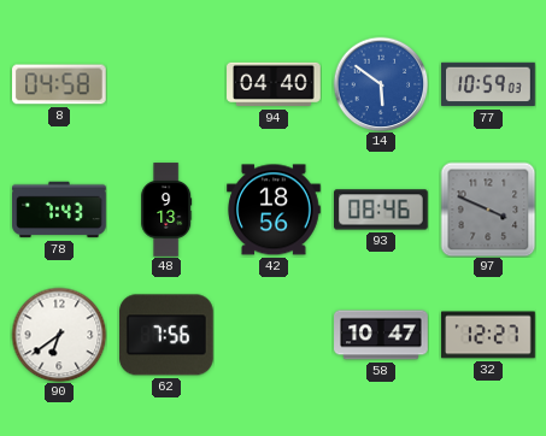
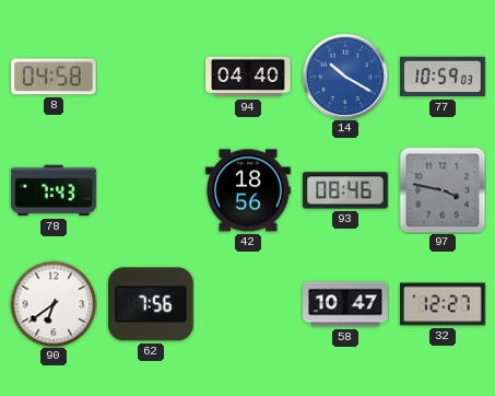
14: 5:51 -> 10:20
48: 9:13 -> none
97: 3:49 -> 3:47
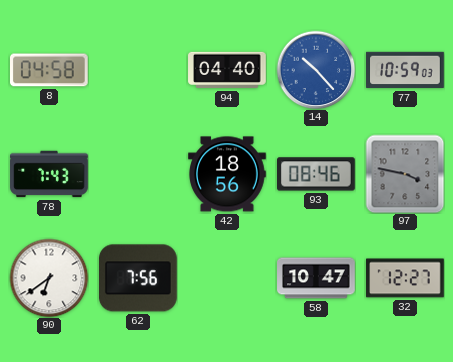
14: 10:20 -> 10:23
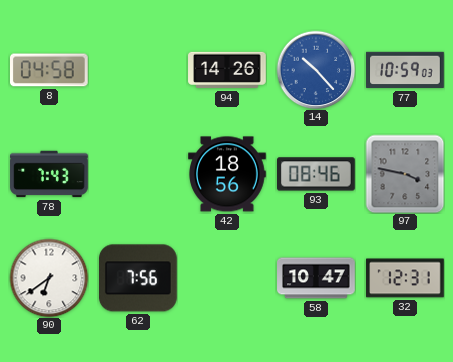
94: 04:40 -> 14:26
32: 12:27 -> 12:31
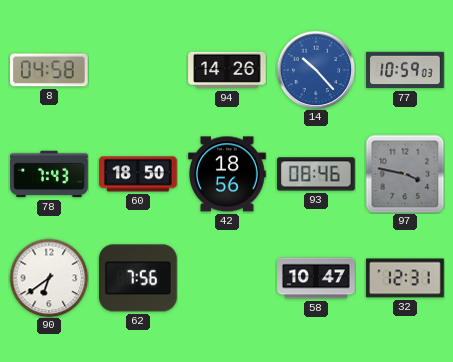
60: none -> 18:50
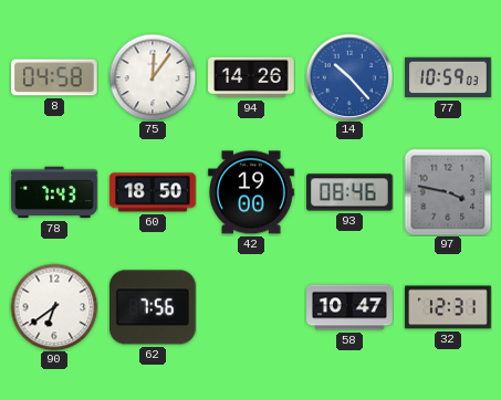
75: none -> 12:06
42: 18:56 -> 19:00
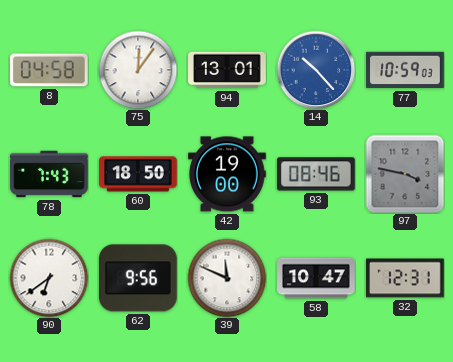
94: 14:26 -> 13:01
62: 7:56 -> 9:56
39: none -> 11:49
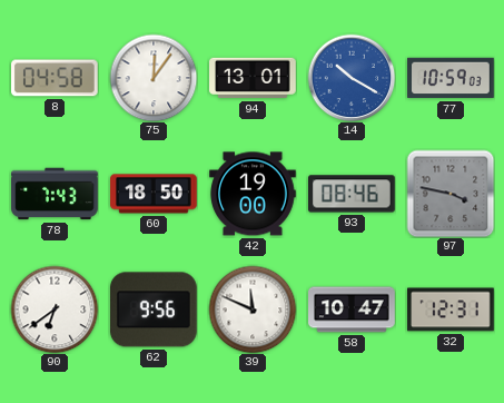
14: 10:23 -> 10:20
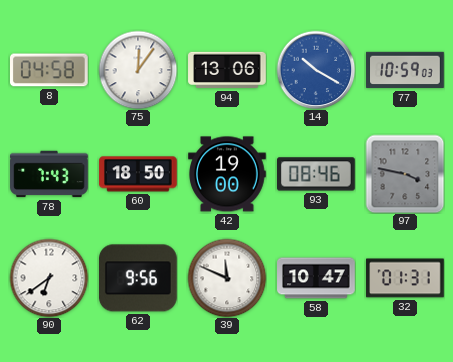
94: 13:01 -> 13:06
32: 12:31 -> 01:31
